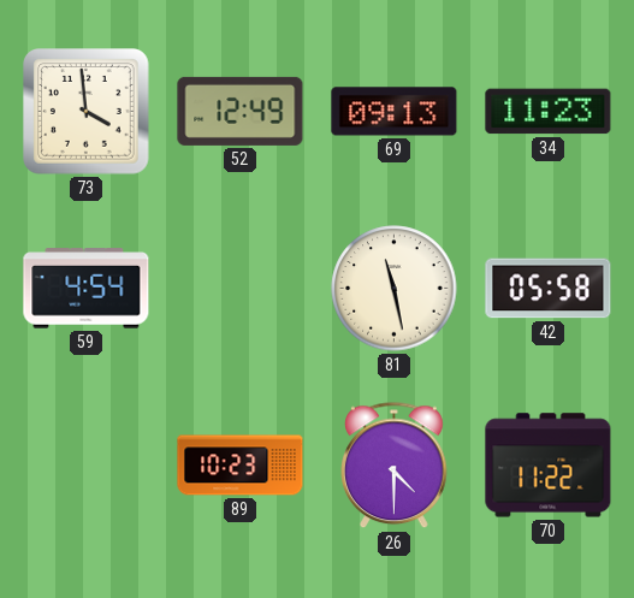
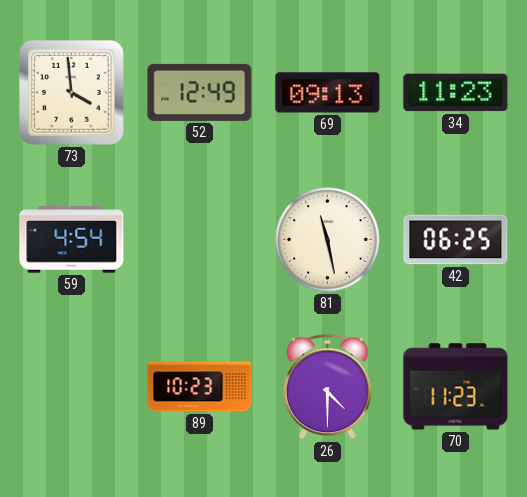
42: 05:58 -> 06:25
70: 11:22 -> 11:23
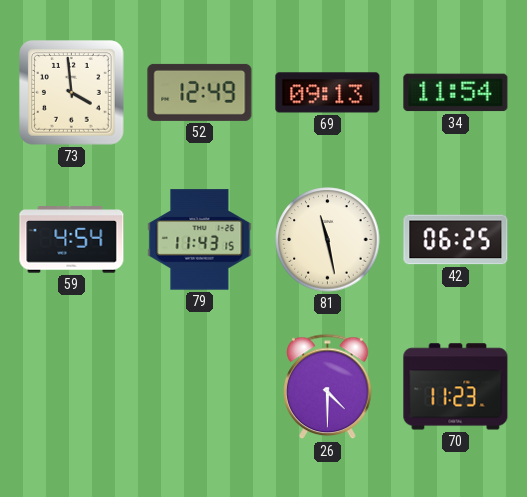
34: 11:23 -> 11:54
79: none -> 11:43
89: 10:23 -> none
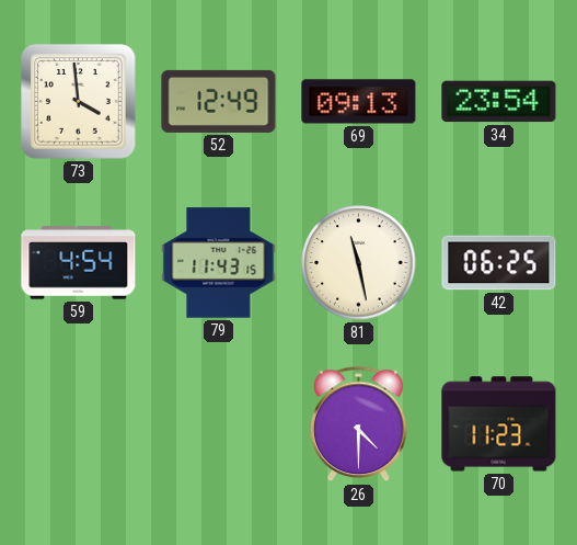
34: 11:54 -> 23:54
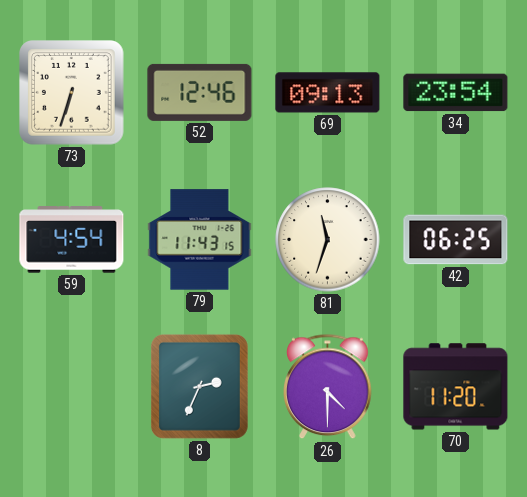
73: 3:59 -> 6:33
52: 12:49 -> 12:46
81: 11:28 -> 11:33
8: none -> 2:34
70: 11:23 -> 11:20
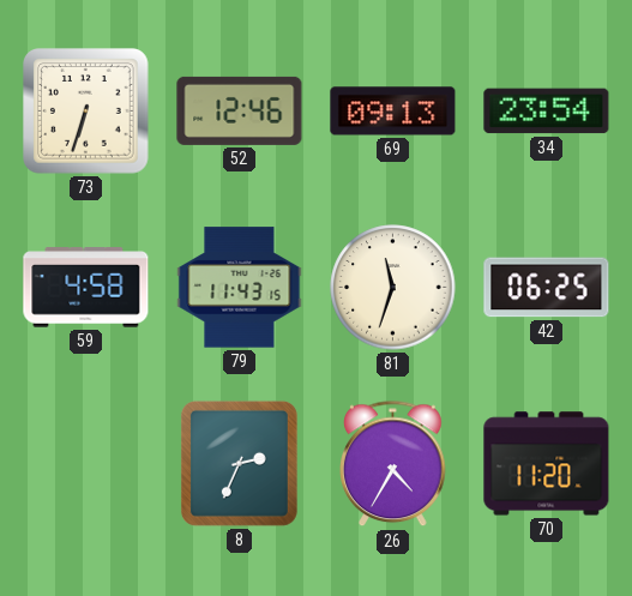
59: 4:54 -> 4:58
26: 4:30 -> 4:35
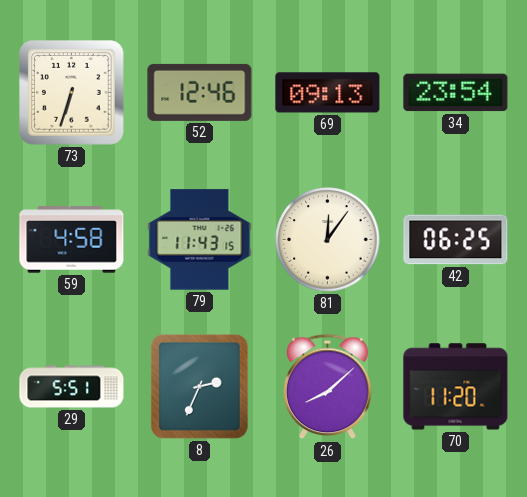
81: 11:33 -> 12:06
29: none -> 5:51
26: 4:35 -> 8:08
